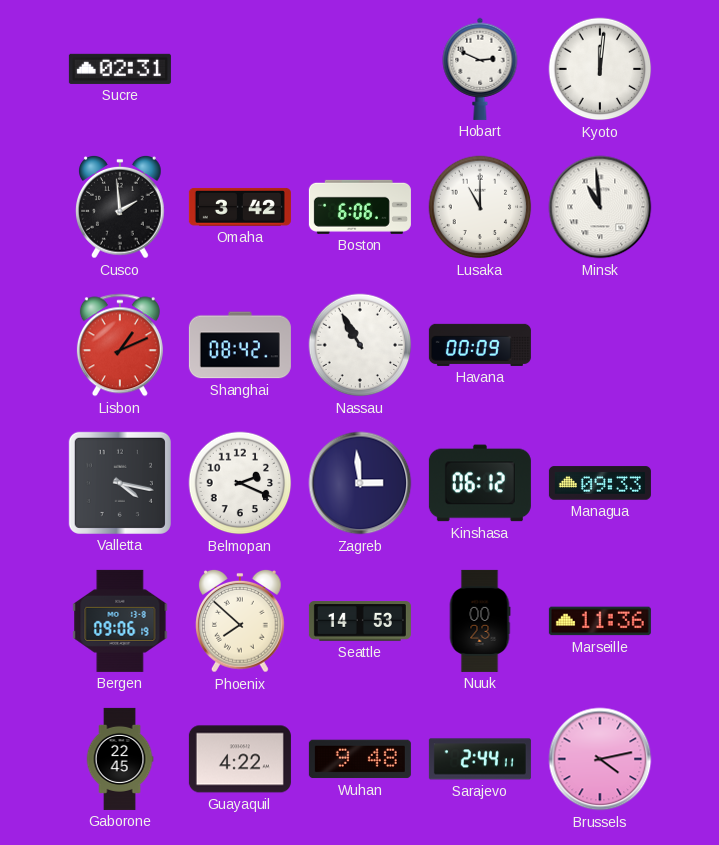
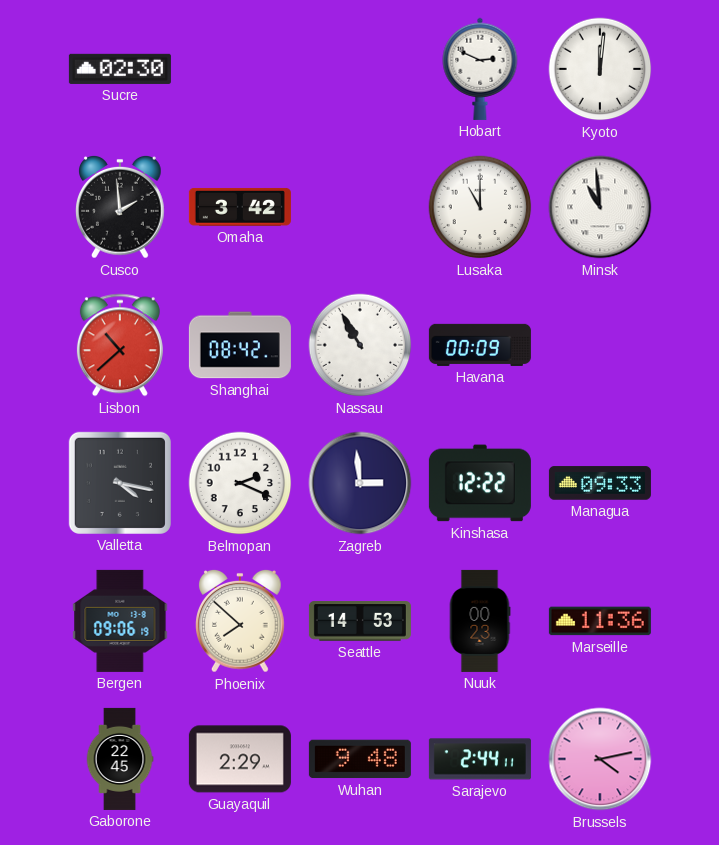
Sucre: 02:31 -> 02:30
Boston: 6:06 -> none
Lisbon: 1:11 -> 10:38
Kinshasa: 06:12 -> 12:22
Guayaquil: 4:22 -> 2:29
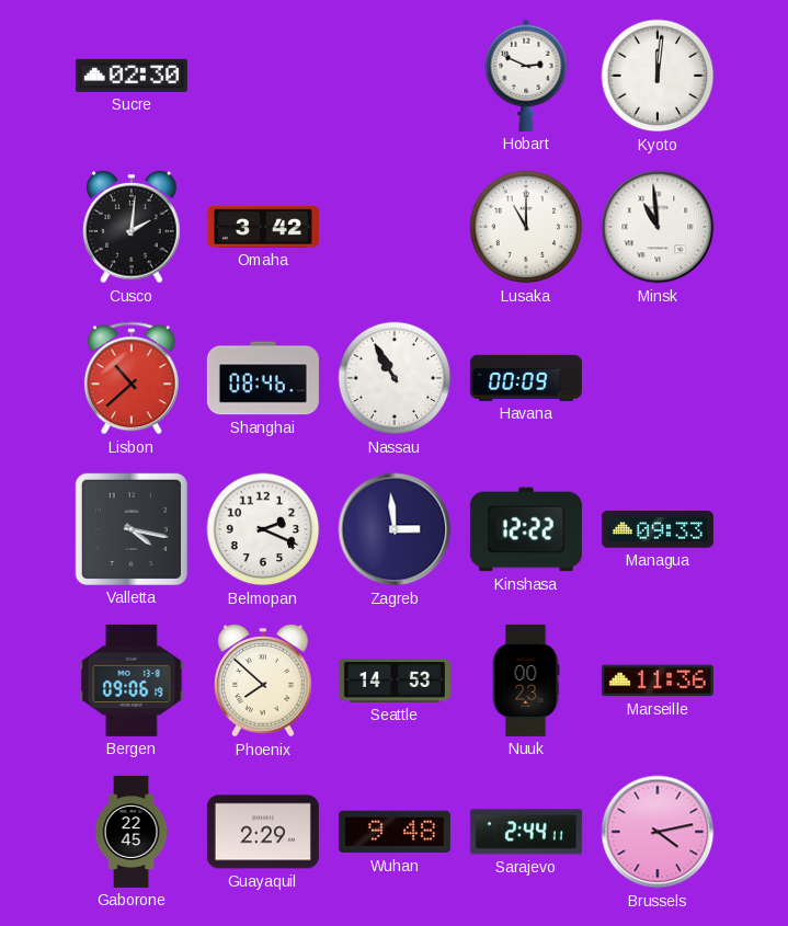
Cusco: 1:59 -> 2:01
Shanghai: 08:42 -> 08:46
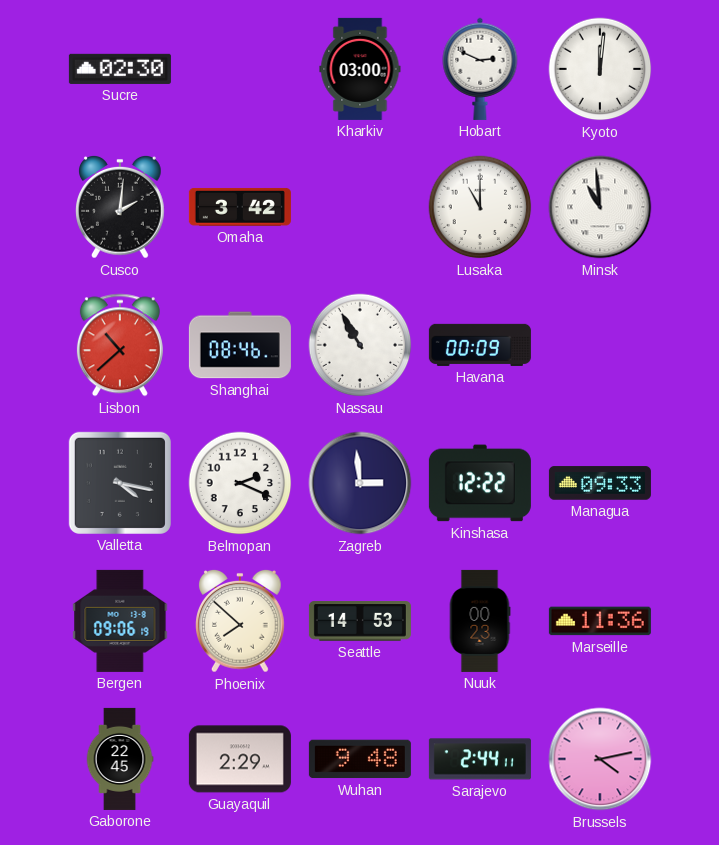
Kharkiv: none -> 03:00
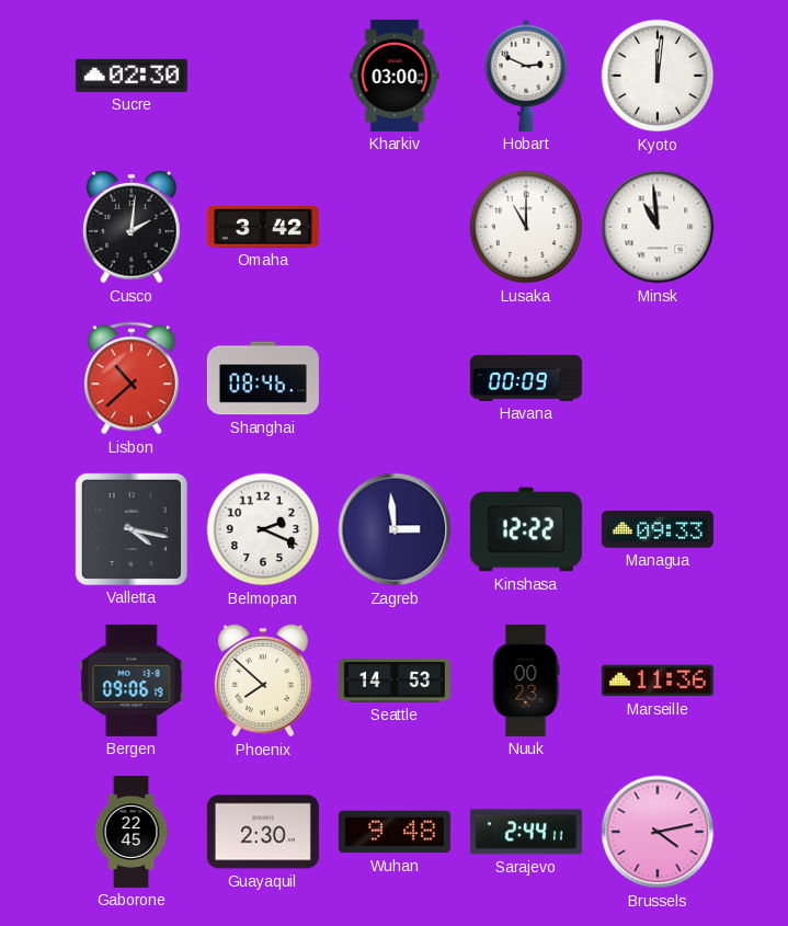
Nassau: 10:55 -> none
Guayaquil: 2:29 -> 2:30
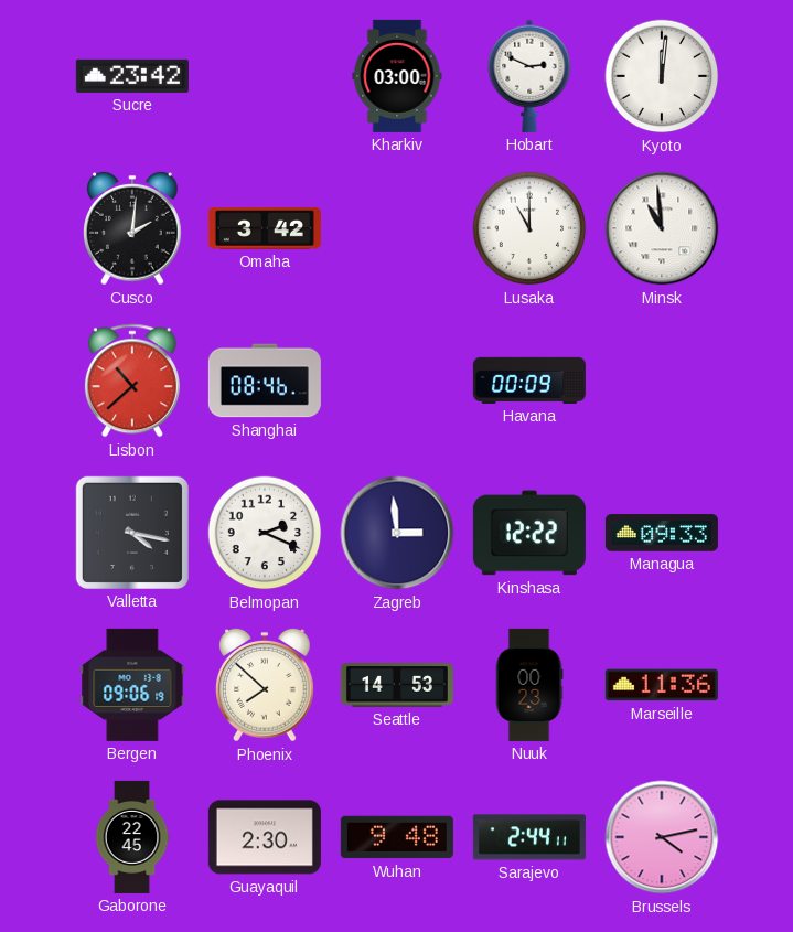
Sucre: 02:30 -> 23:42
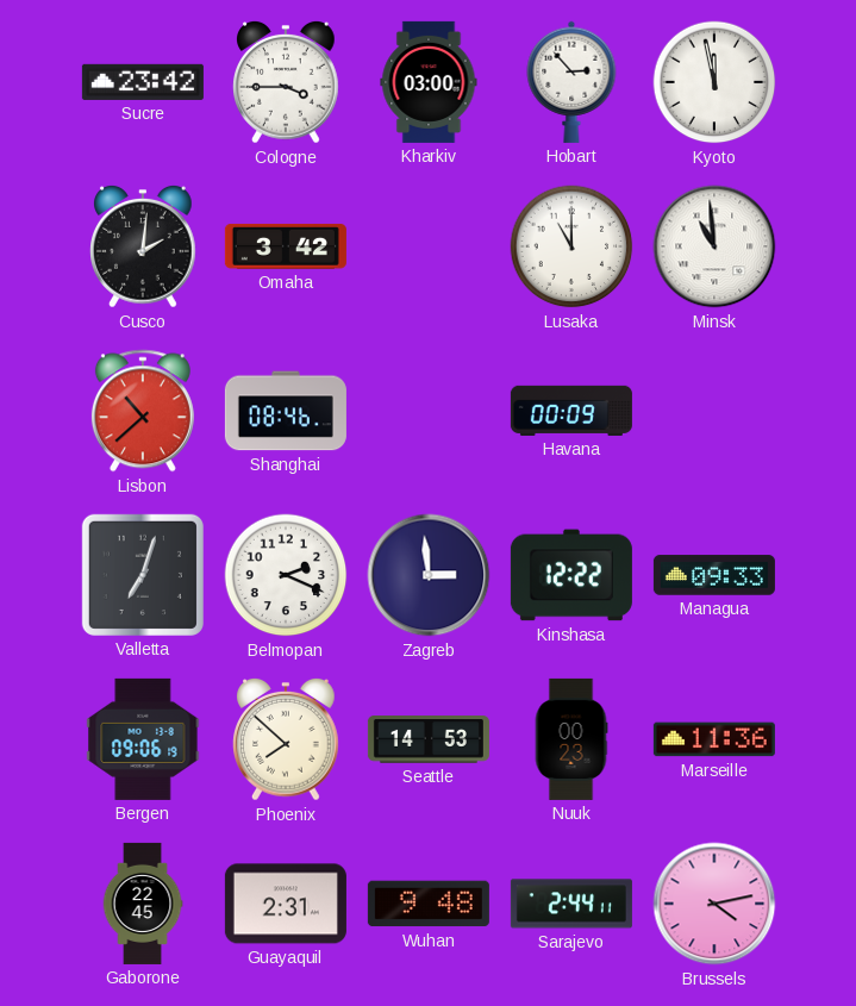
Cologne: none -> 3:45
Hobart: 2:49 -> 2:53
Kyoto: 12:01 -> 11:58
Valletta: 4:17 -> 7:03
Guayaquil: 2:30 -> 2:31
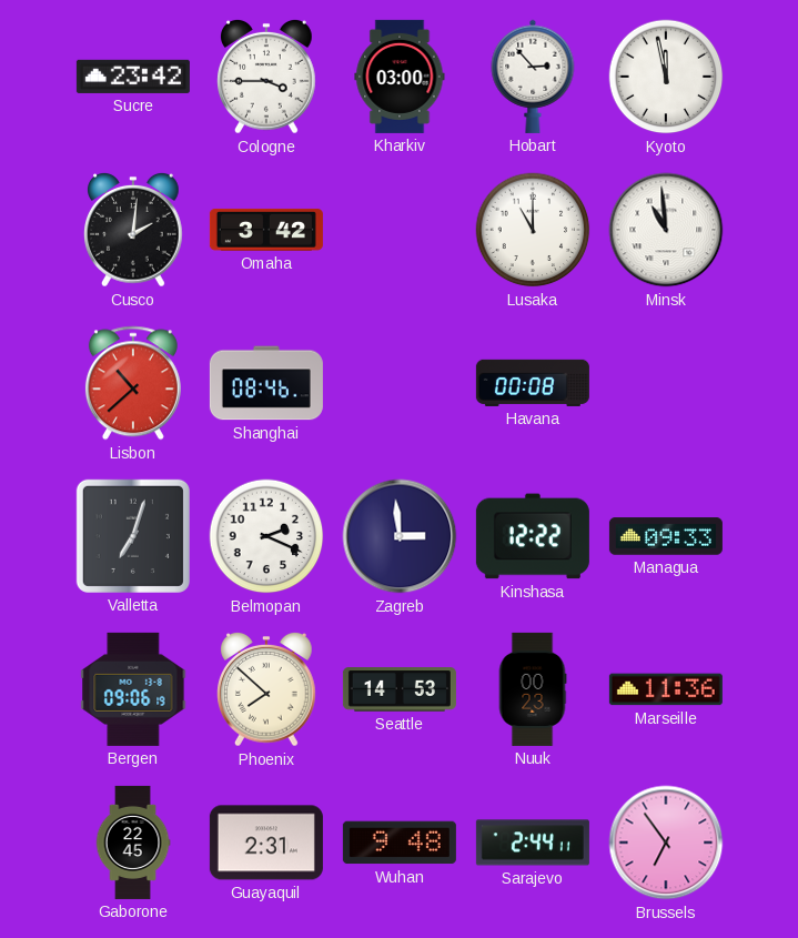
Havana: 00:09 -> 00:08
Brussels: 4:13 -> 6:54
